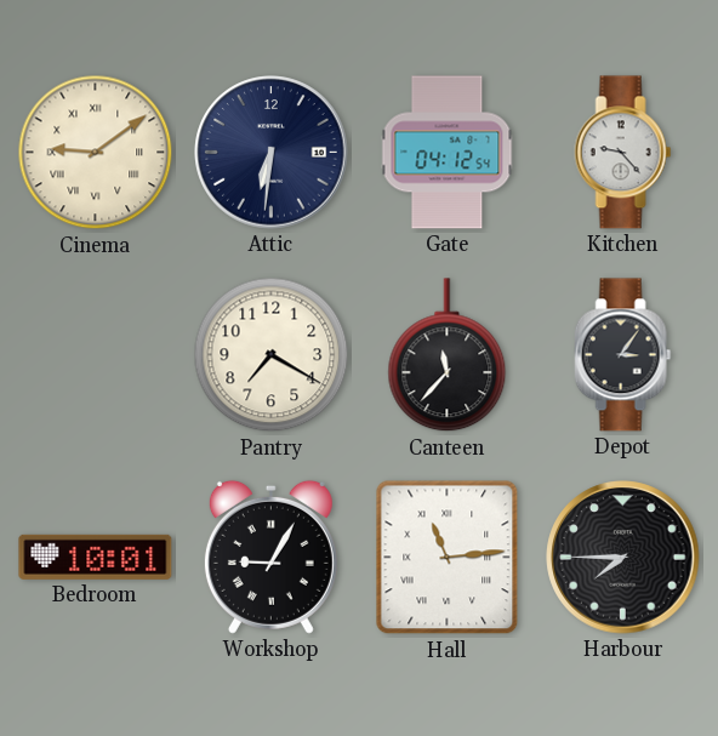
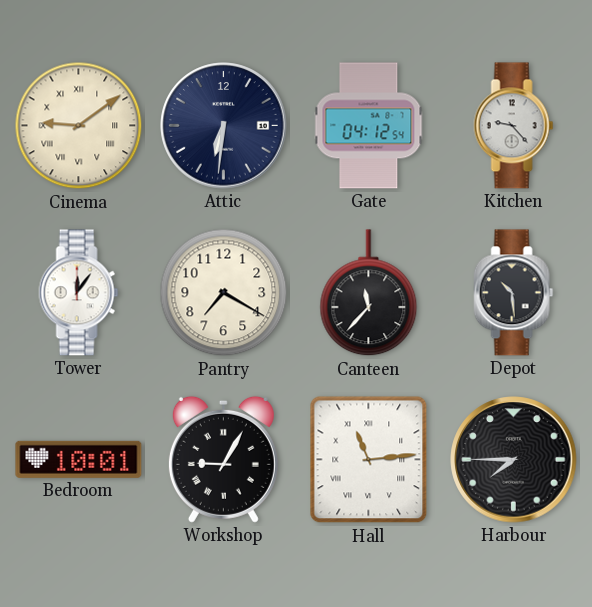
Tower: none -> 12:06
Depot: 3:06 -> 10:29
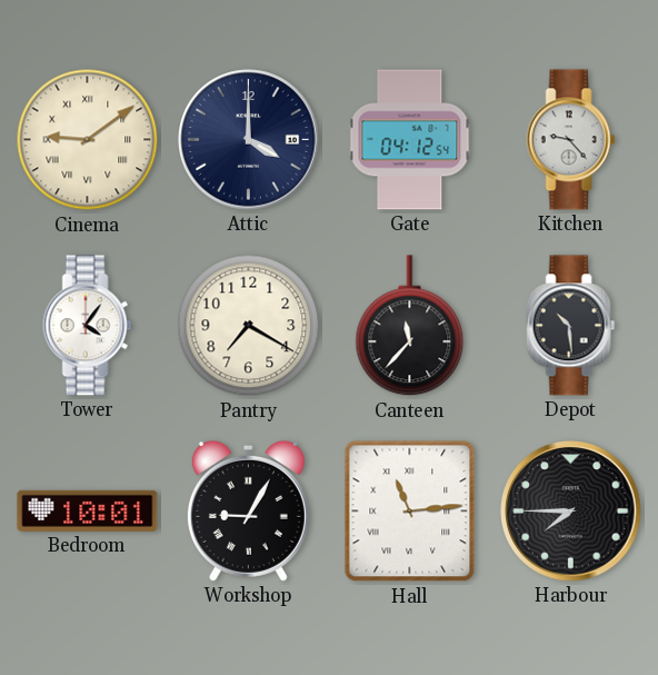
Attic: 6:31 -> 4:00
Tower: 12:06 -> 4:06
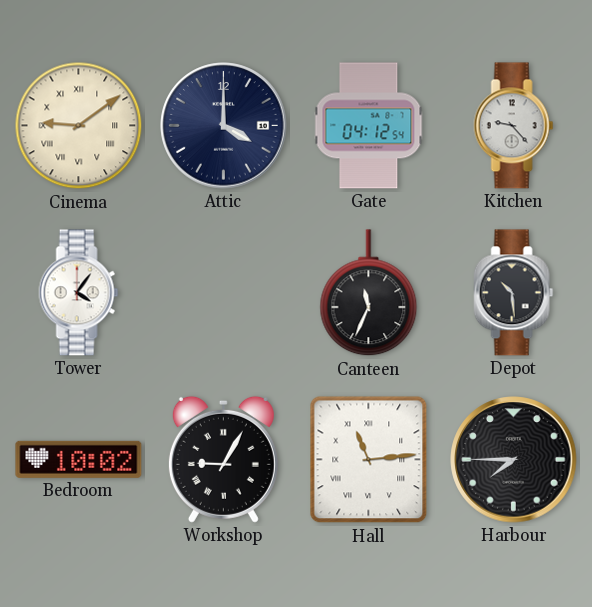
Pantry: 7:20 -> none
Canteen: 11:37 -> 11:34
Bedroom: 10:01 -> 10:02
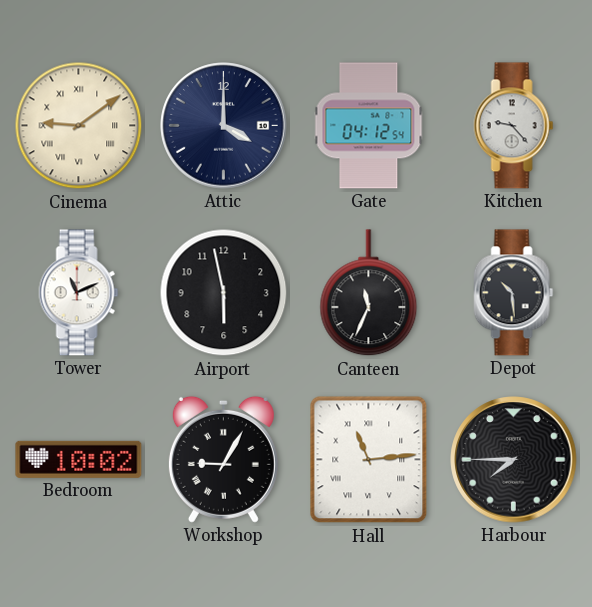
Tower: 4:06 -> 11:11
Airport: none -> 5:58
